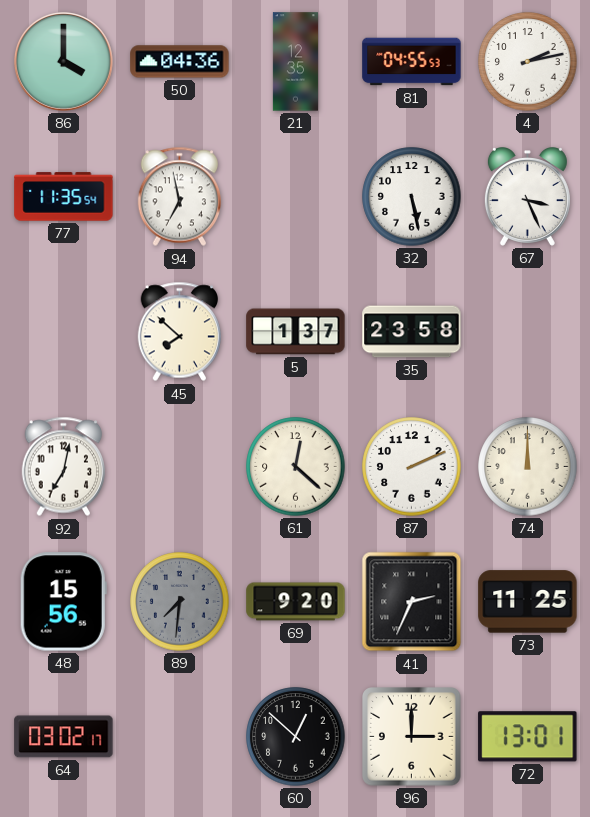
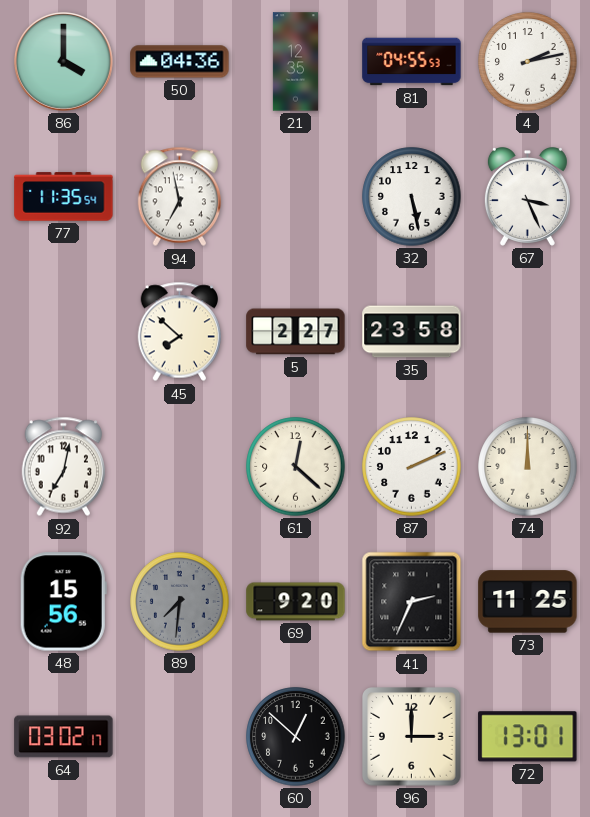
5: 1:37 -> 2:27
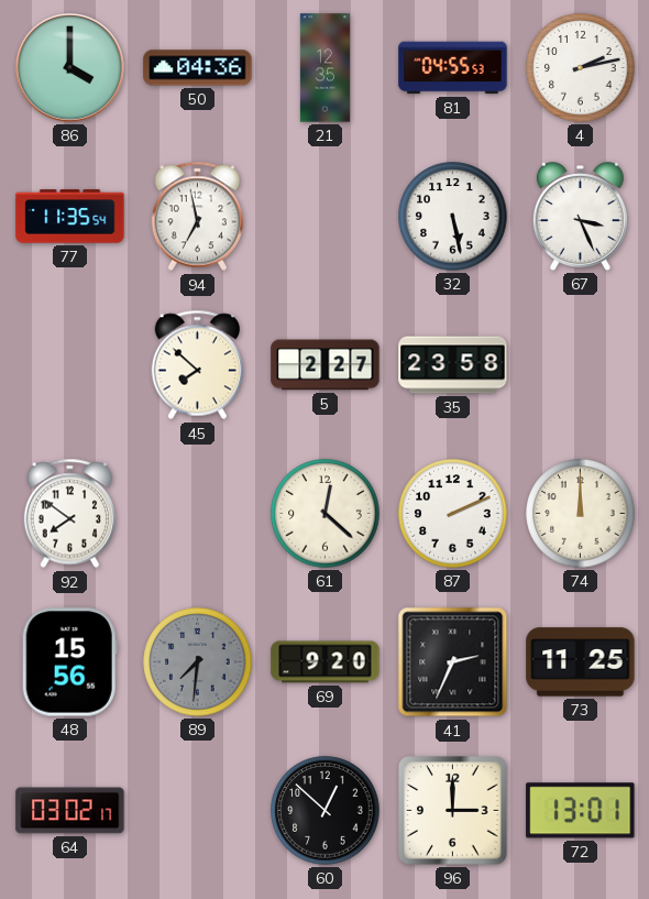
92: 7:02 -> 7:51
